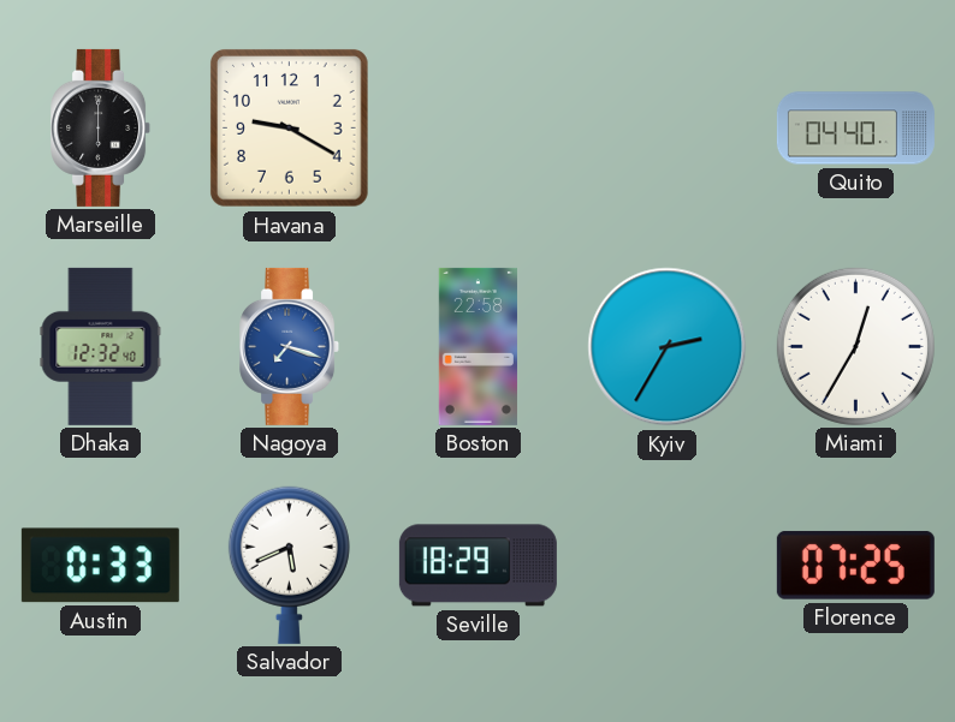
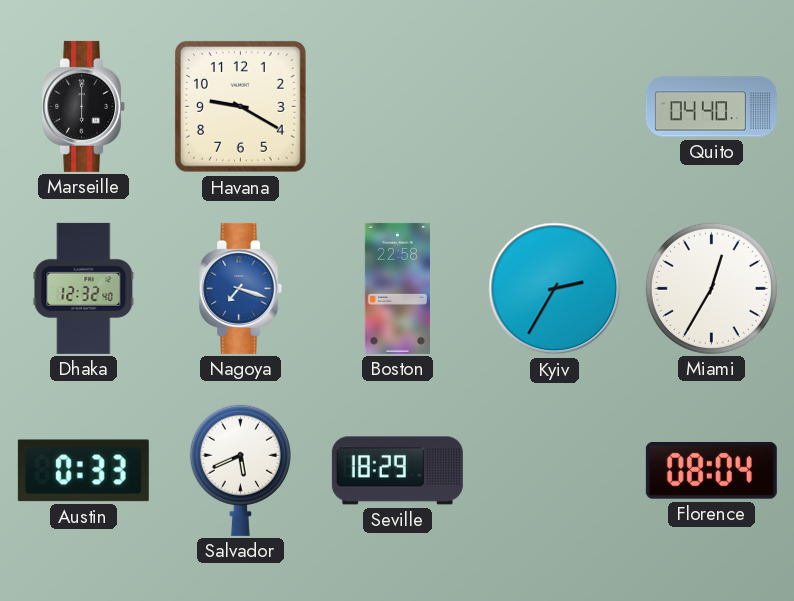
Florence: 07:25 -> 08:04
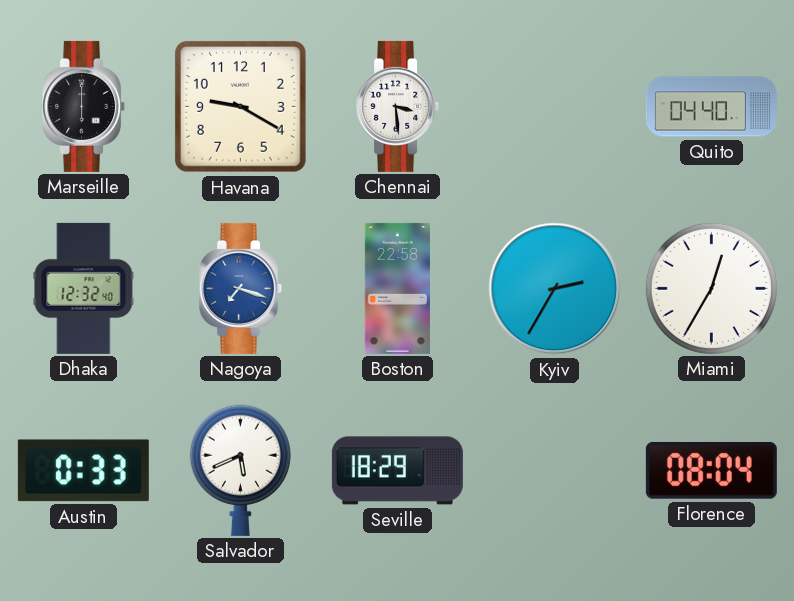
Chennai: none -> 3:29
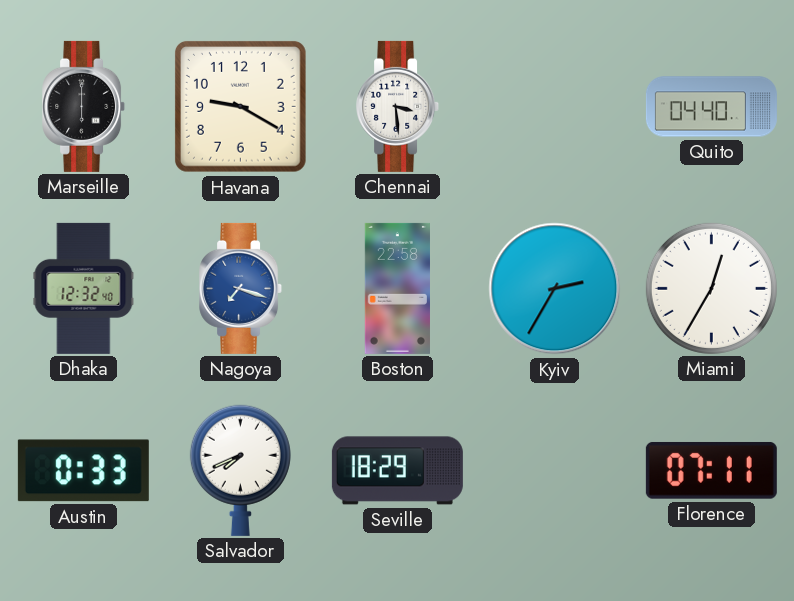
Salvador: 5:41 -> 7:41
Florence: 08:04 -> 07:11
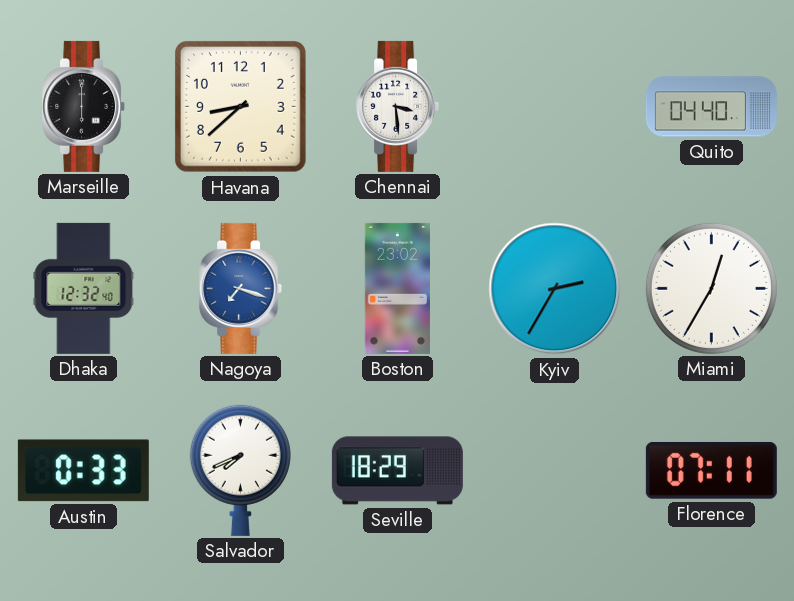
Havana: 9:20 -> 8:38
Boston: 22:58 -> 23:02
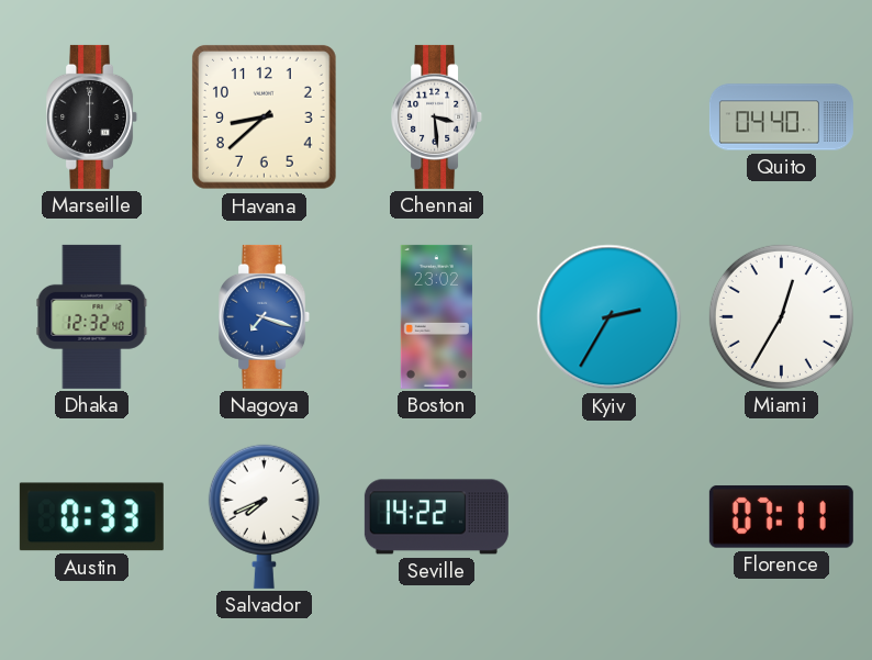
Seville: 18:29 -> 14:22
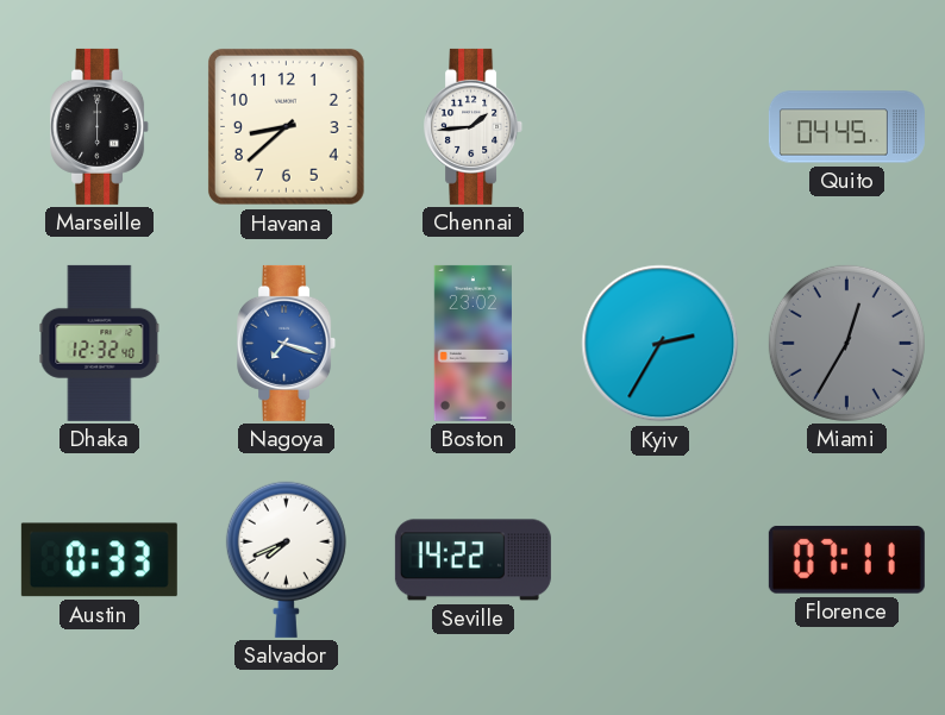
Chennai: 3:29 -> 1:44
Quito: 04:40 -> 04:45
Miami dial: white -> grey
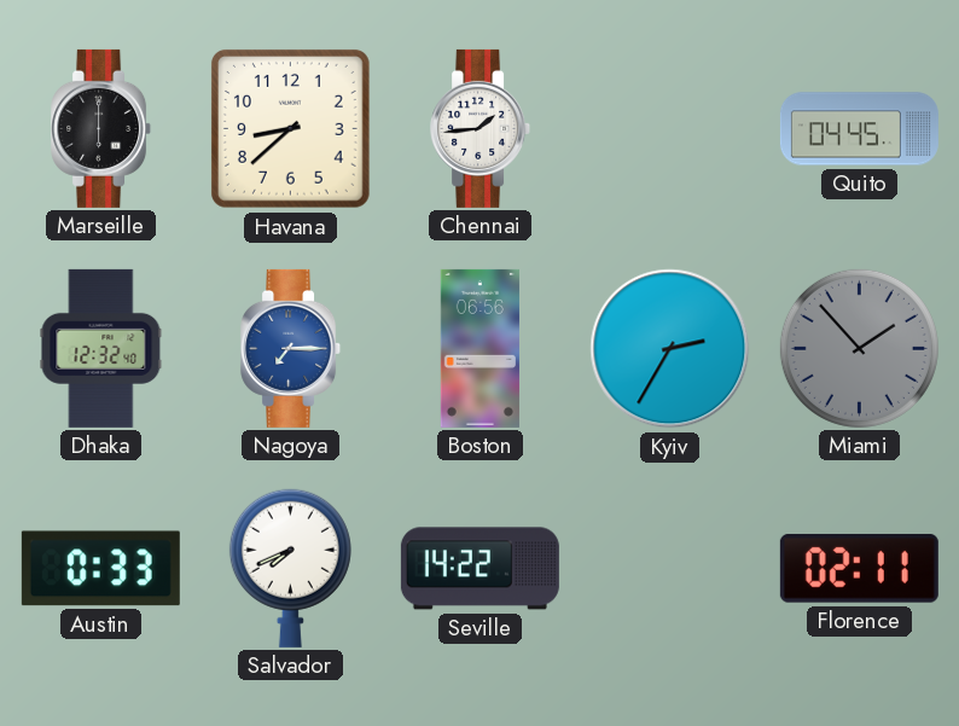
Nagoya: 7:18 -> 7:15
Boston: 23:02 -> 06:56
Miami: 12:35 -> 1:53
Florence: 07:11 -> 02:11
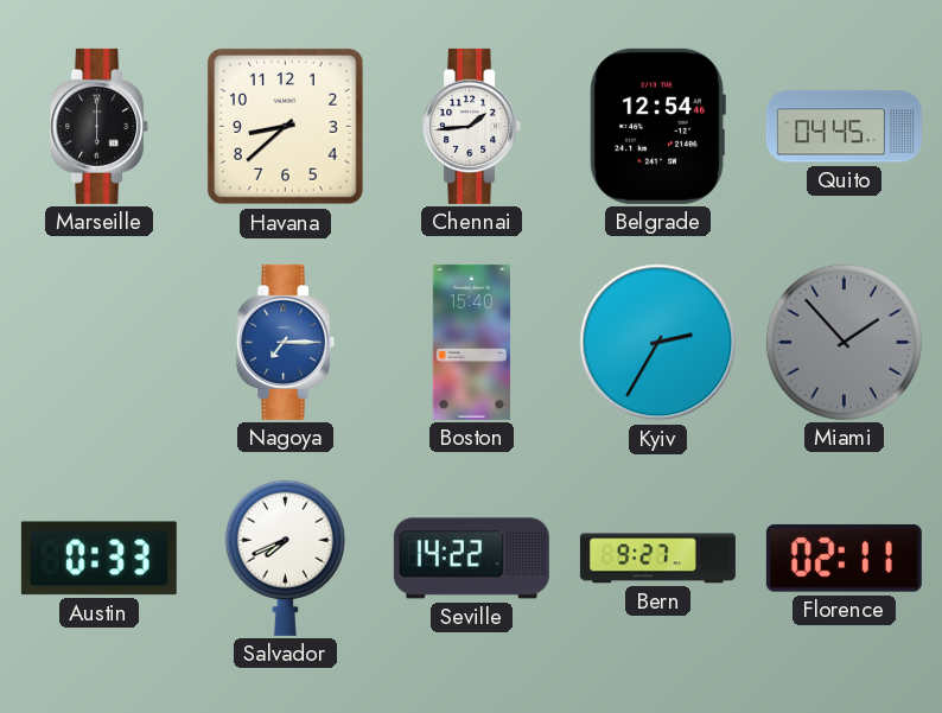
Belgrade: none -> 12:54
Dhaka: 12:32 -> none
Boston: 06:56 -> 15:40
Bern: none -> 9:27
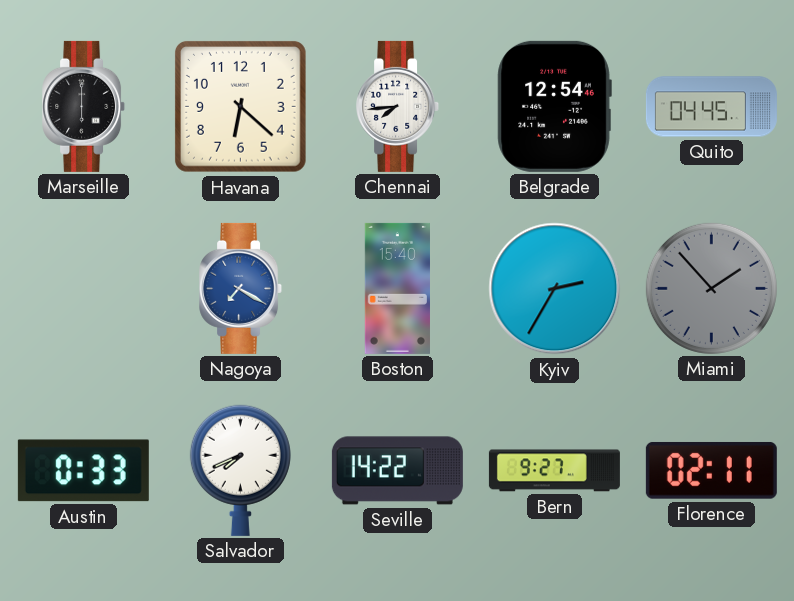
Havana: 8:38 -> 6:22
Chennai: 1:44 -> 7:44
Nagoya: 7:15 -> 7:20
